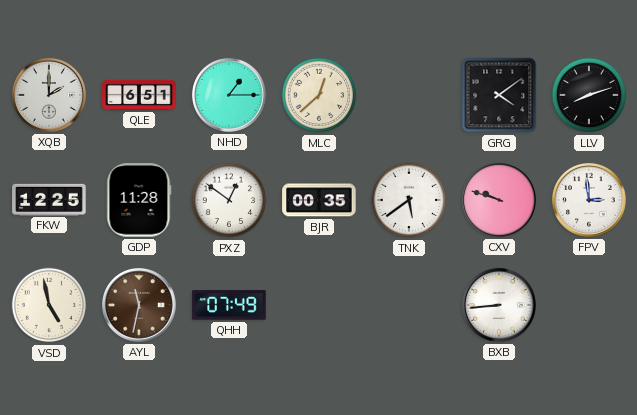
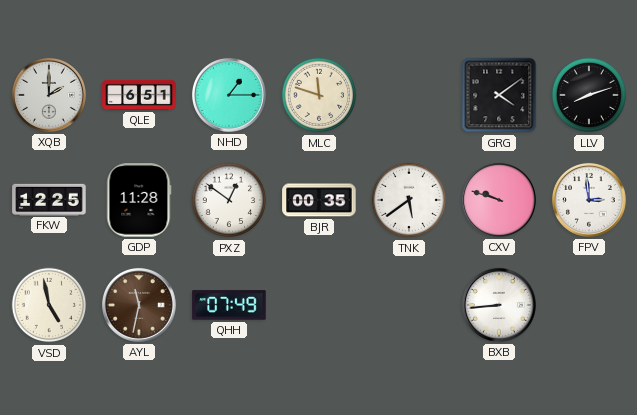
MLC: 12:38 -> 11:48
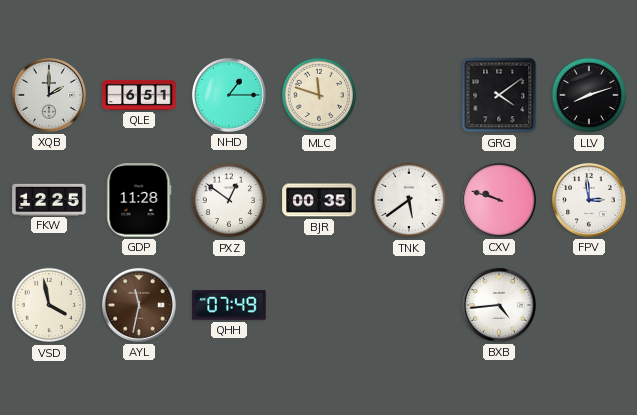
VSD: 4:58 -> 3:58
BXB: 8:44 -> 4:44
